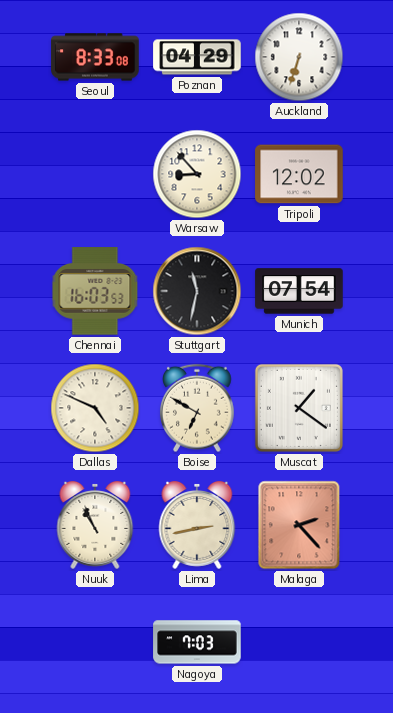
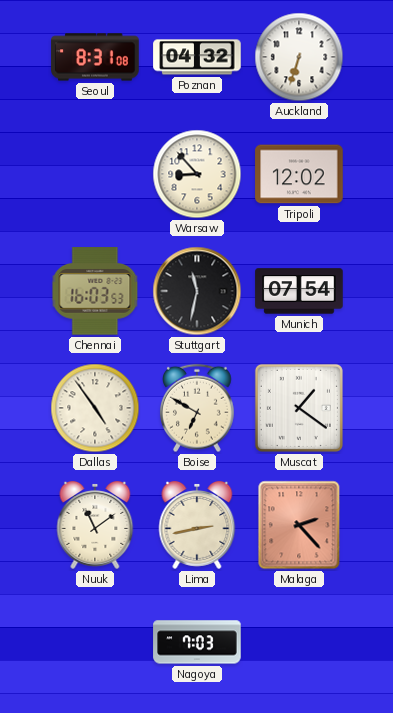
Seoul: 8:33 -> 8:31
Poznan: 04:29 -> 04:32
Dallas: 4:49 -> 4:54
Nuuk: 10:56 -> 11:09
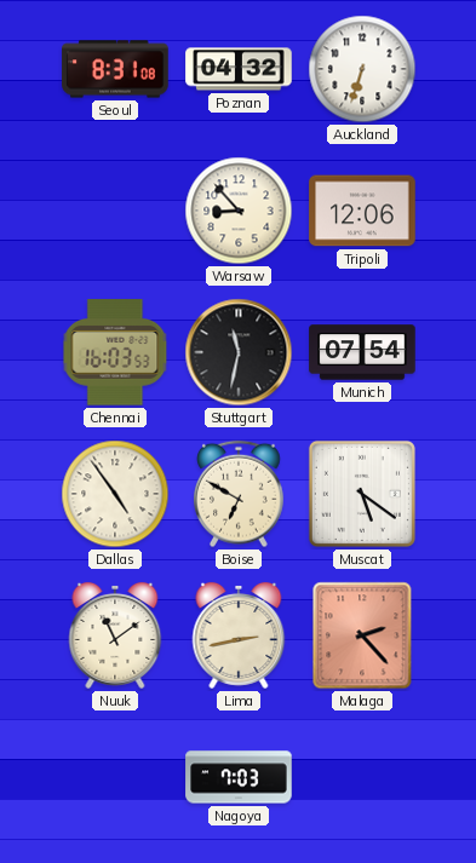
Tripoli: 12:02 -> 12:06
Muscat: 1:21 -> 5:21
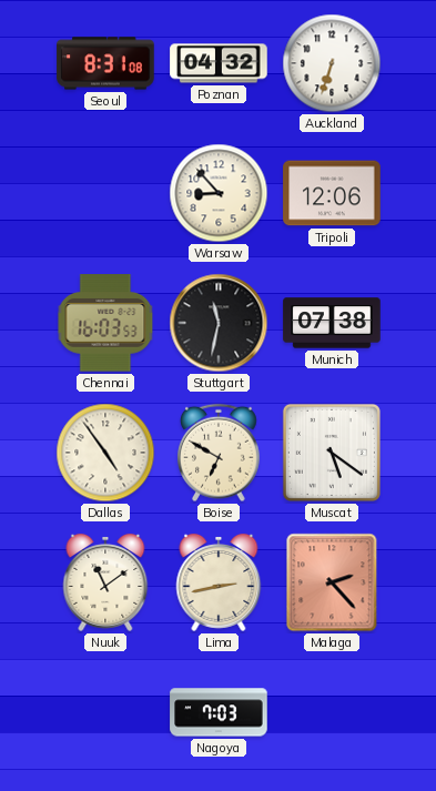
Munich: 07:54 -> 07:38
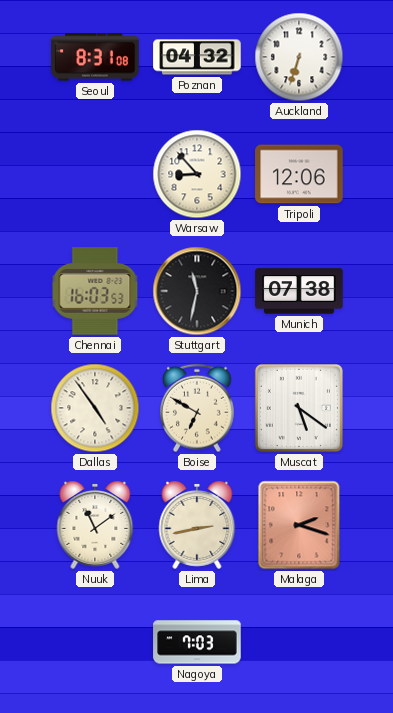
Malaga: 2:23 -> 2:18
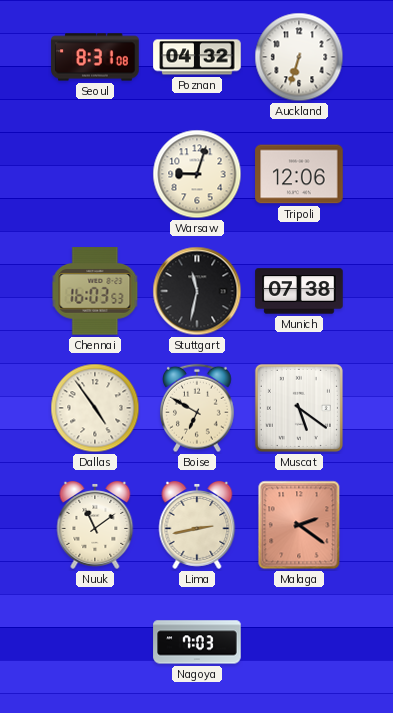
Warsaw: 8:53 -> 9:03
Malaga: 2:18 -> 2:21
